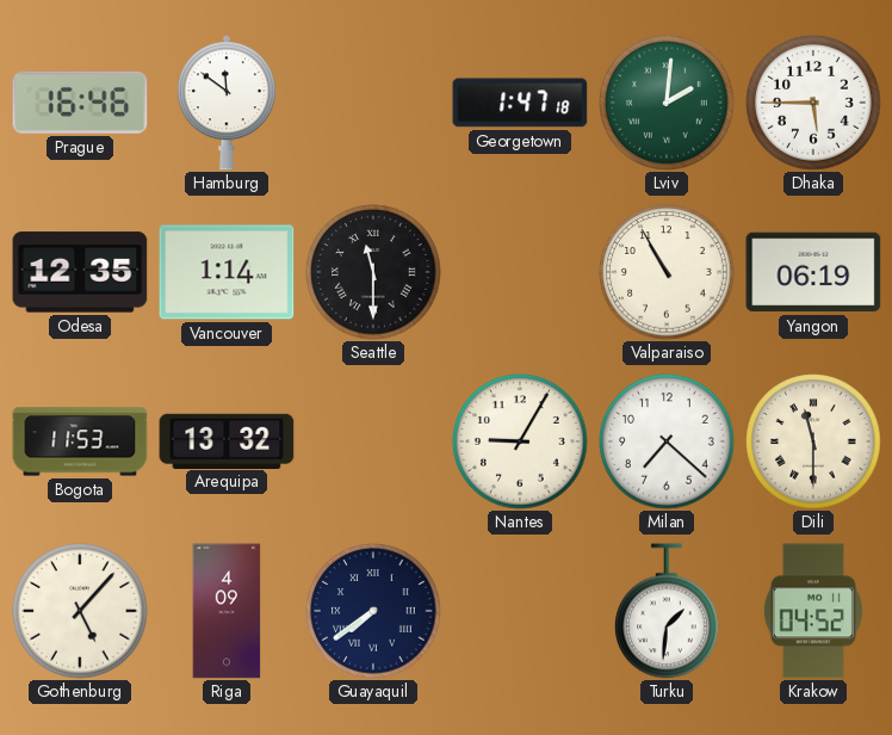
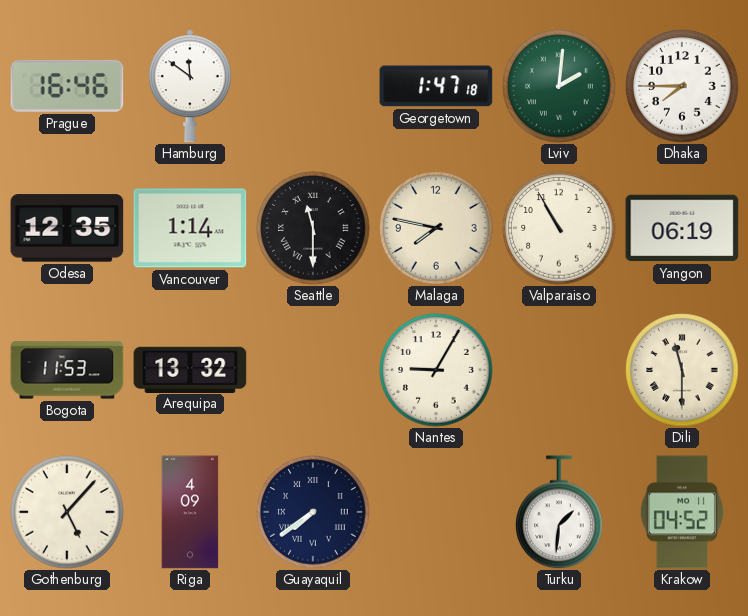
Dhaka: 5:45 -> 7:45
Malaga: none -> 7:47
Milan: 7:22 -> none
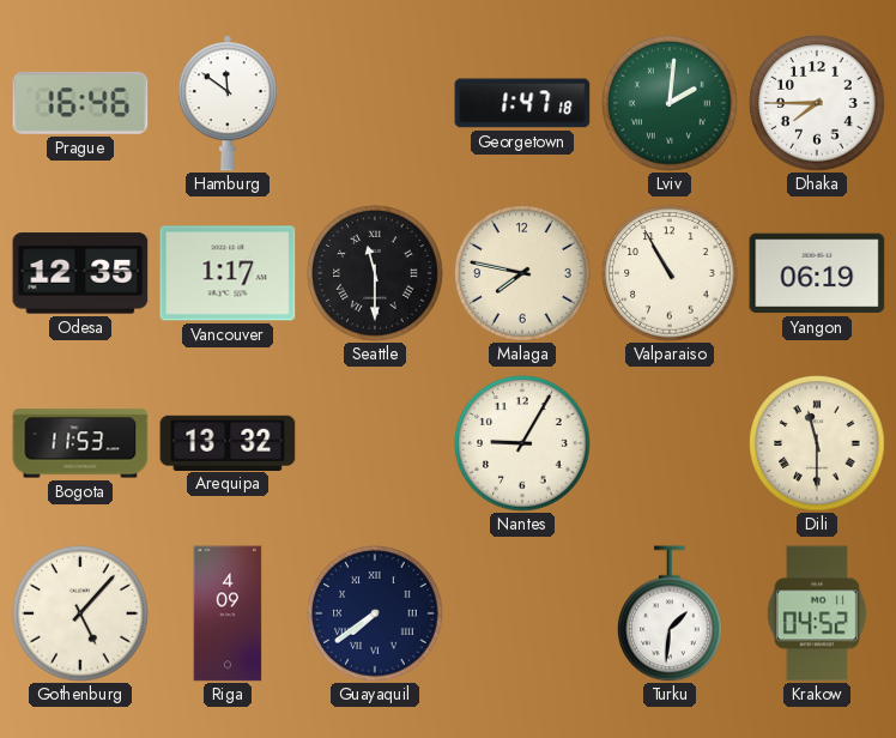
Vancouver: 1:14 -> 1:17
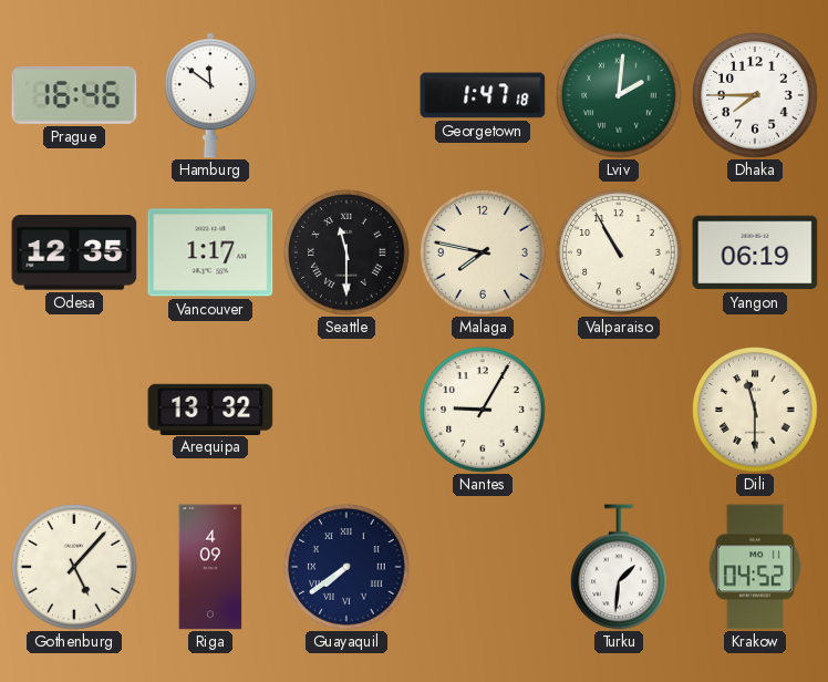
Bogota: 11:53 -> none
